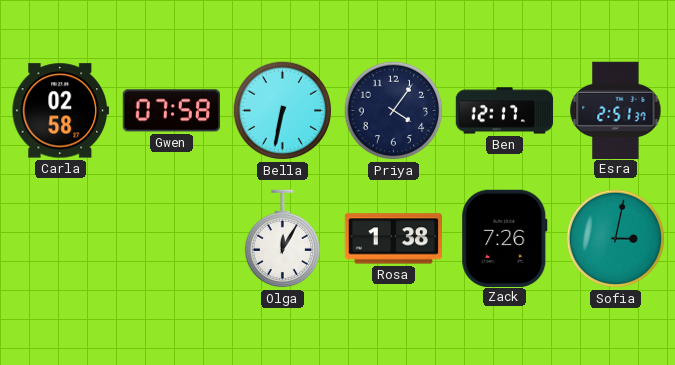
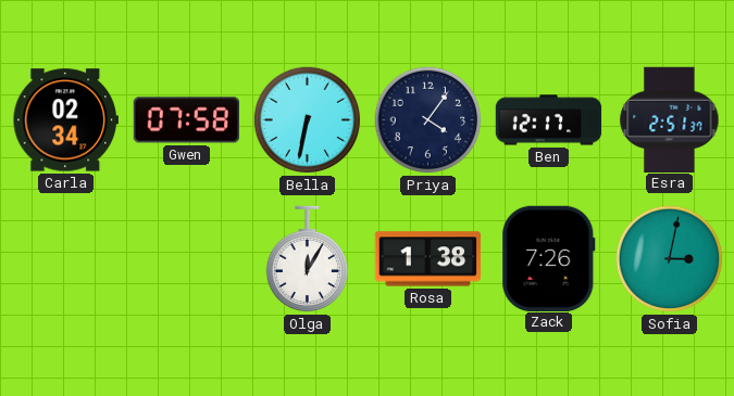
Carla: 02:58 -> 02:34
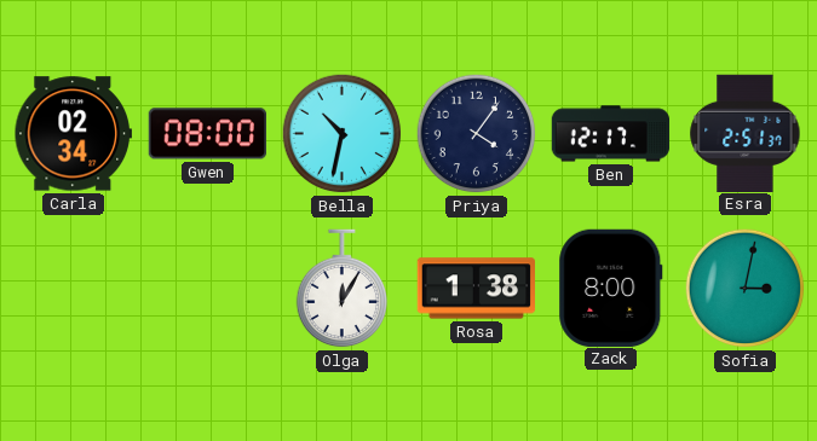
Gwen: 07:58 -> 08:00
Bella: 6:32 -> 10:32
Zack: 7:26 -> 8:00
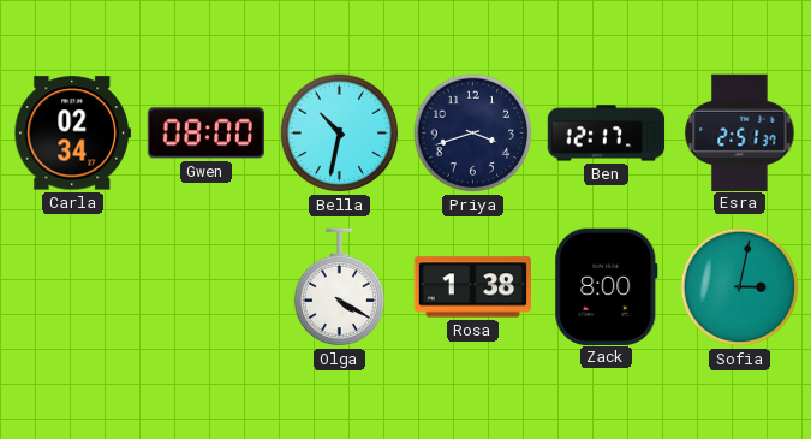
Priya: 4:06 -> 3:42
Olga: 12:05 -> 4:20
